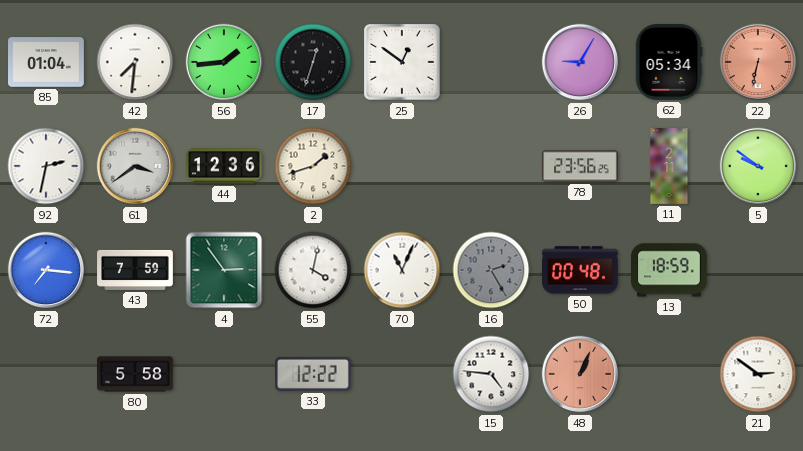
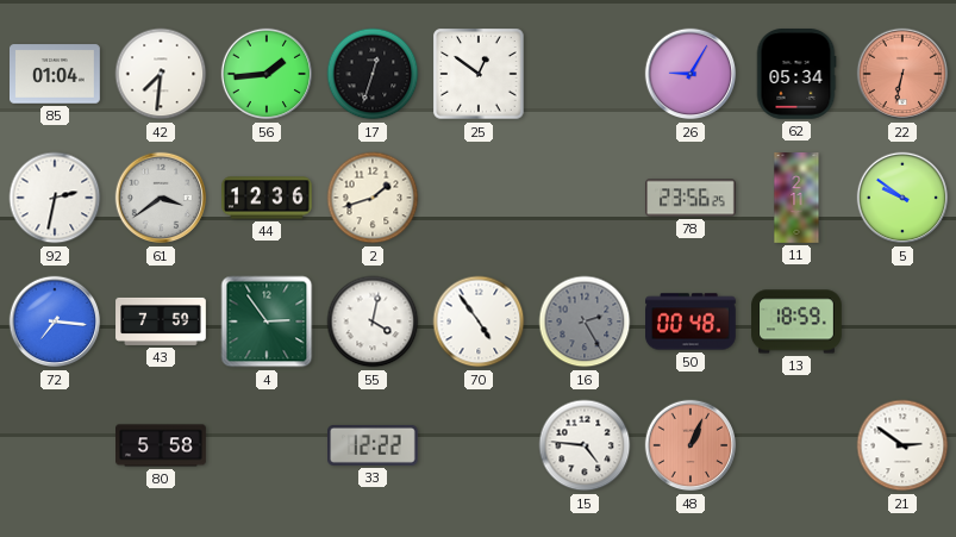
70: 11:04 -> 4:54
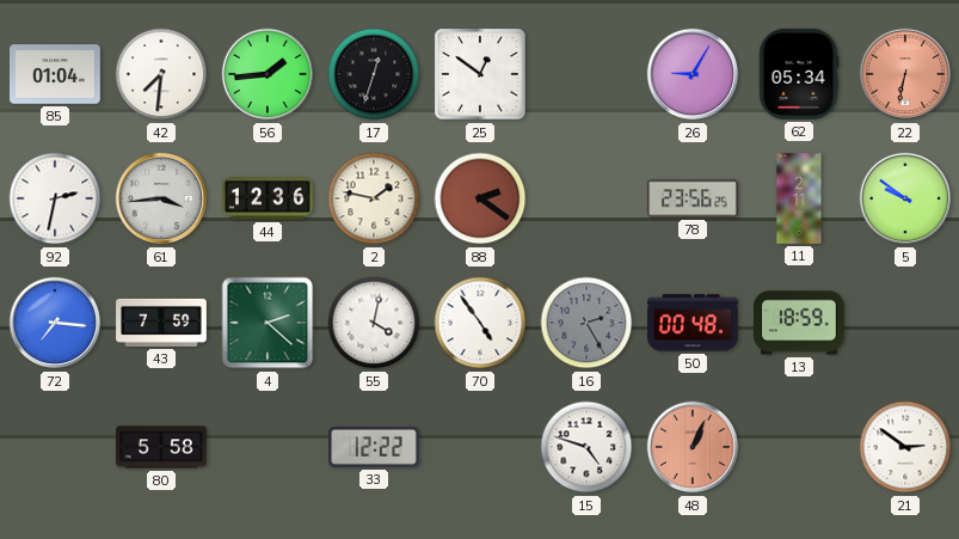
61: 3:39 -> 3:44
2: 1:42 -> 1:47
88: none -> 2:21
4: 2:54 -> 2:22
15: 4:46 -> 4:48
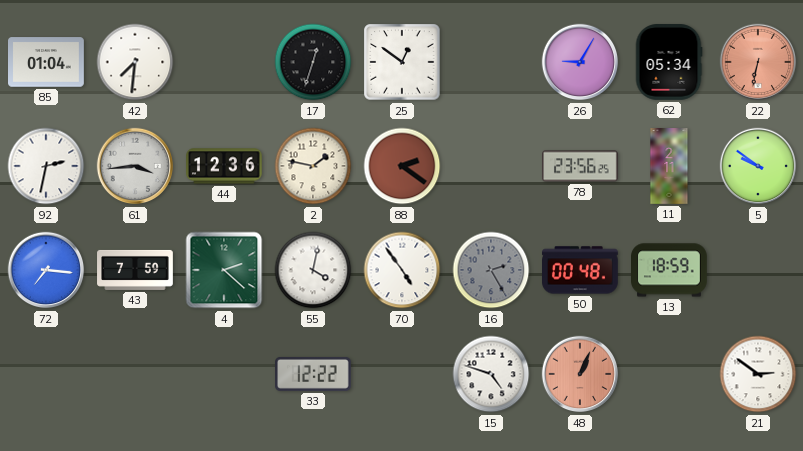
56: 1:44 -> none
80: 5:58 -> none
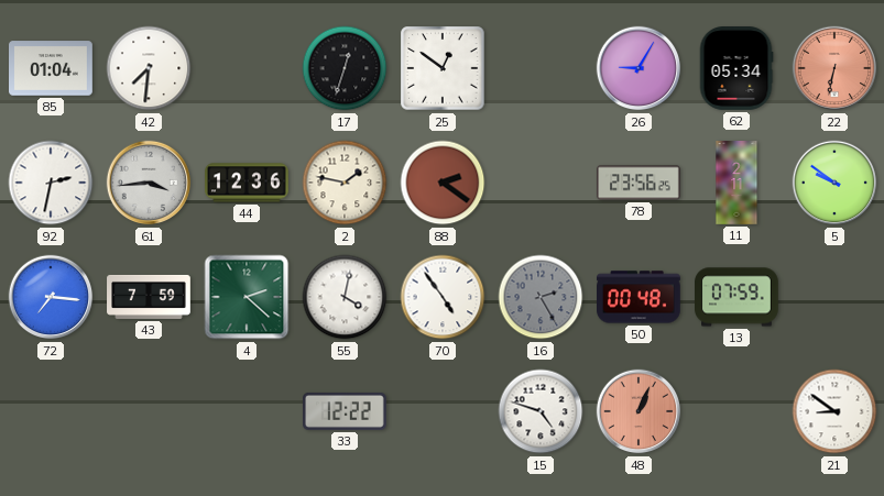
13: 18:59 -> 07:59
21: 2:51 -> 8:51
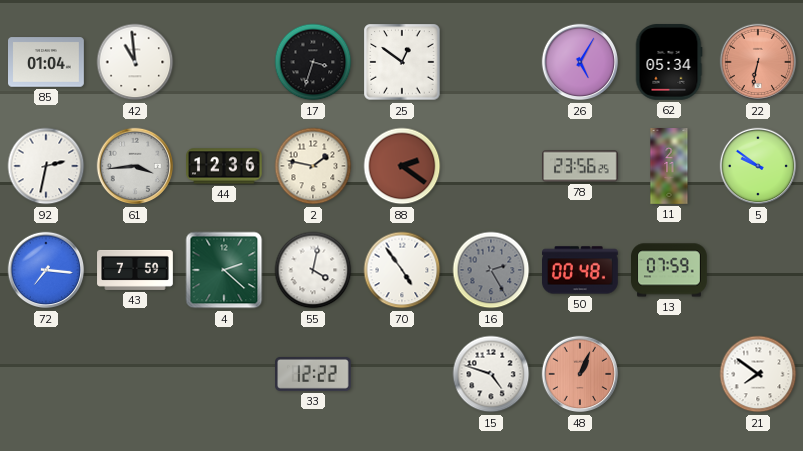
42: 7:31 -> 10:59
17: 12:33 -> 3:33
26: 9:05 -> 5:05
21: 8:51 -> 7:51
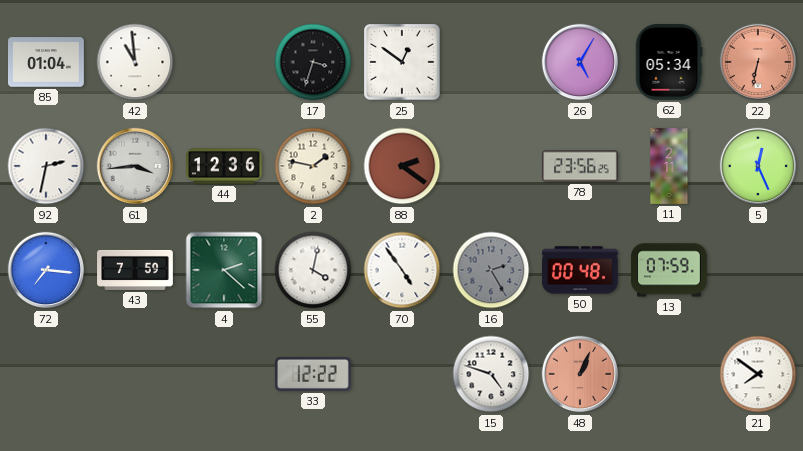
5: 9:51 -> 12:26
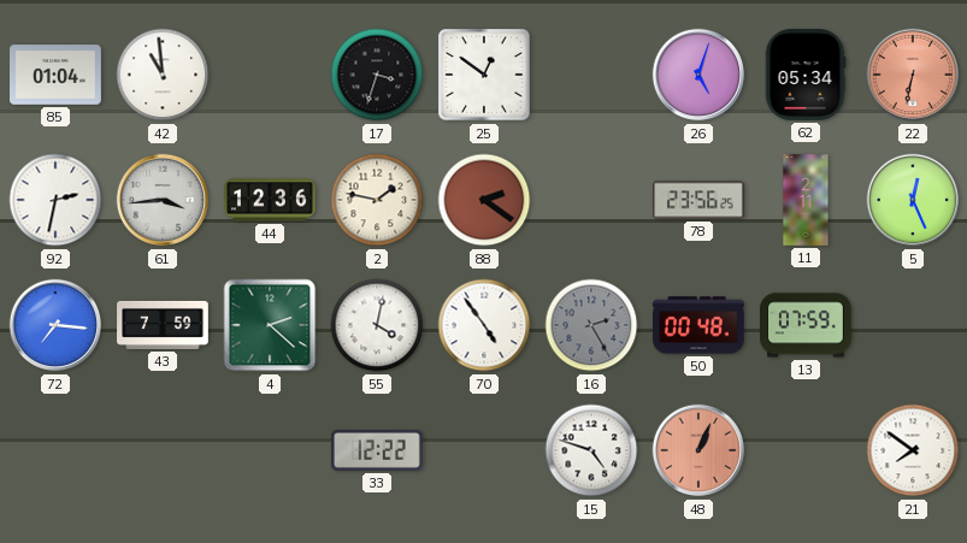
26: 5:05 -> 5:03
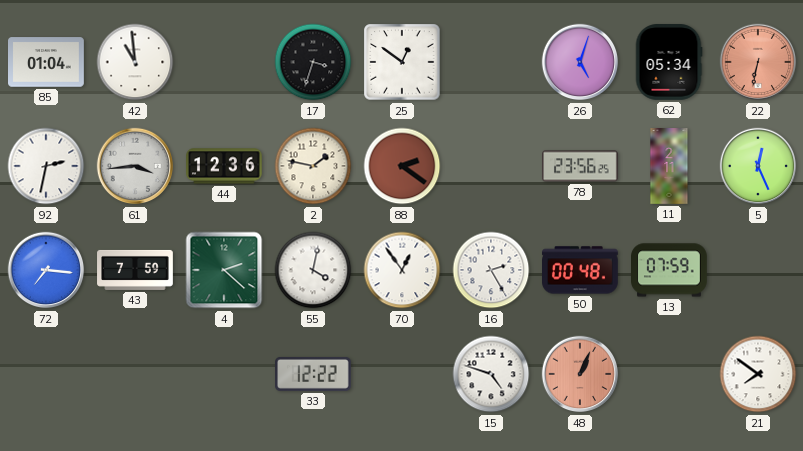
70: 4:54 -> 12:54
16 dial: grey -> white
